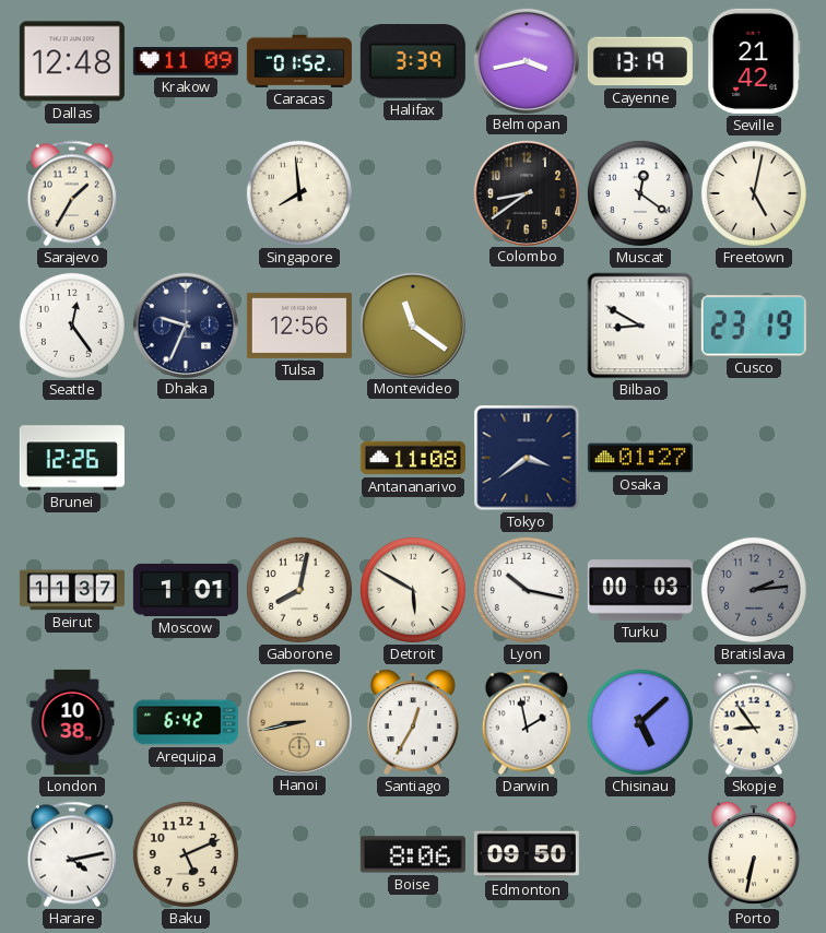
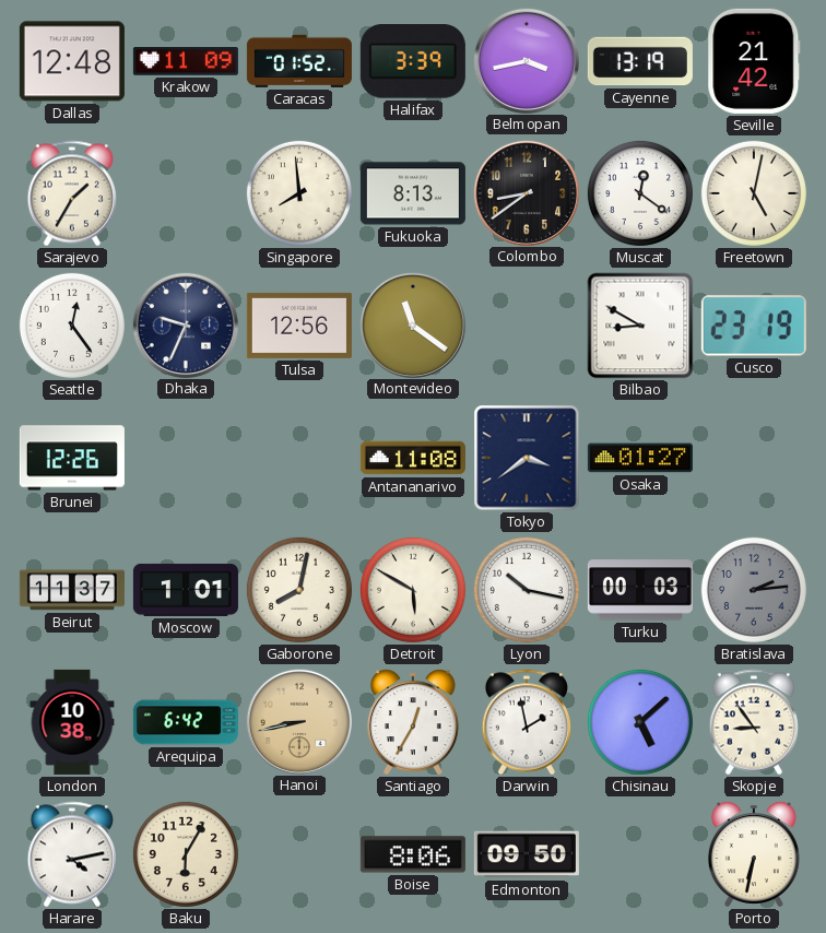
Fukuoka: none -> 8:13
Baku: 5:11 -> 6:05
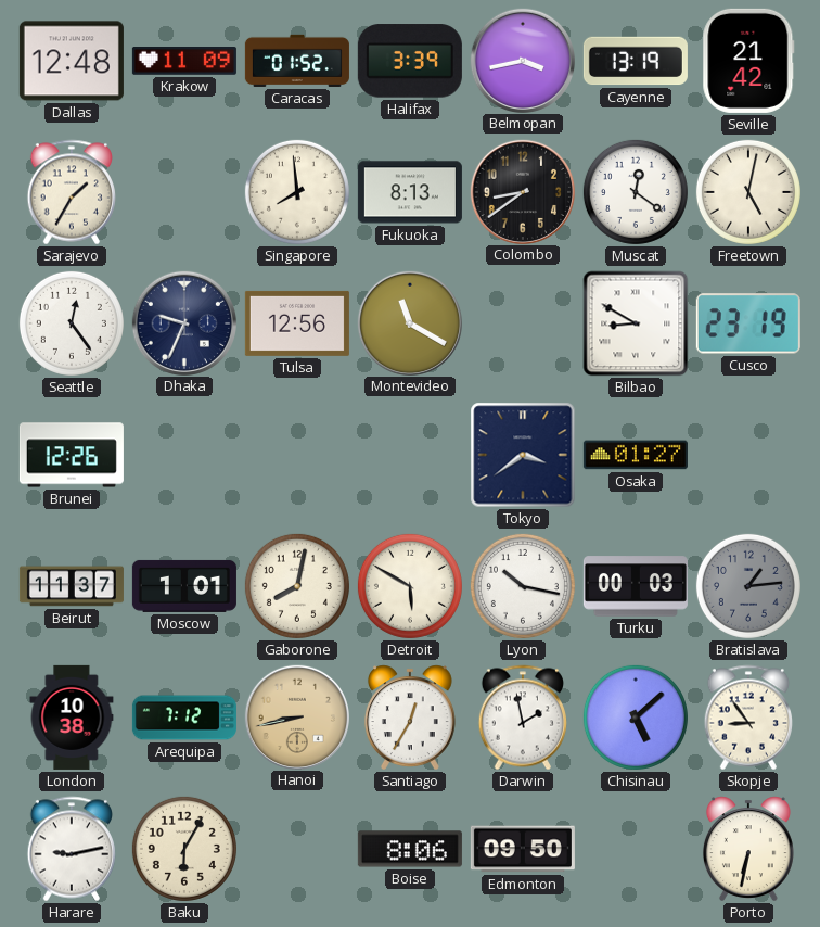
Montevideo: 11:21 -> 11:20
Antananarivo: 11:08 -> none
Bratislava: 2:14 -> 1:14
Arequipa: 6:42 -> 7:12
Harare: 4:13 -> 9:13
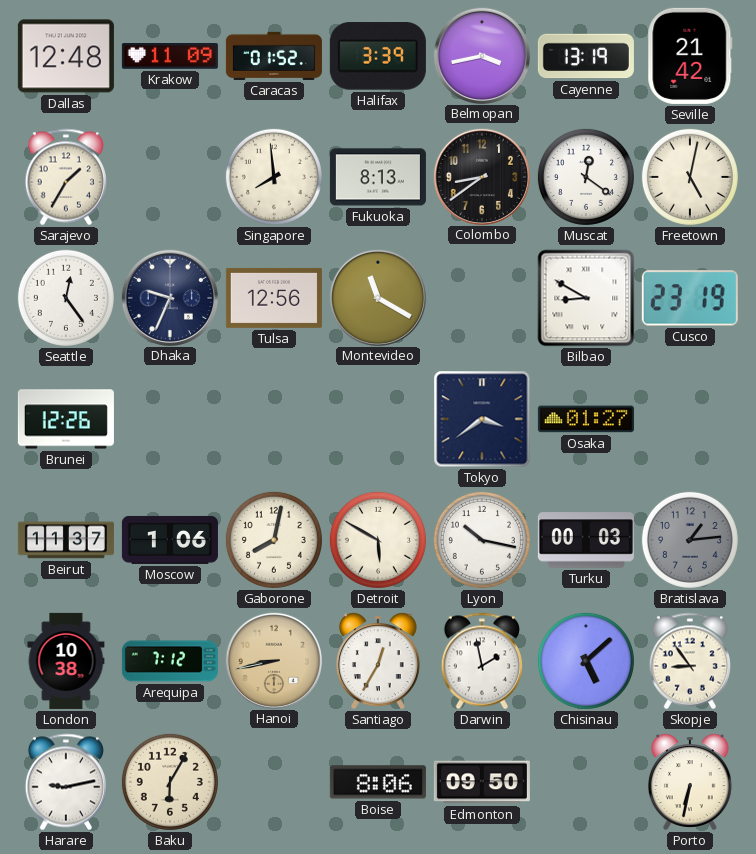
Moscow: 1:01 -> 1:06
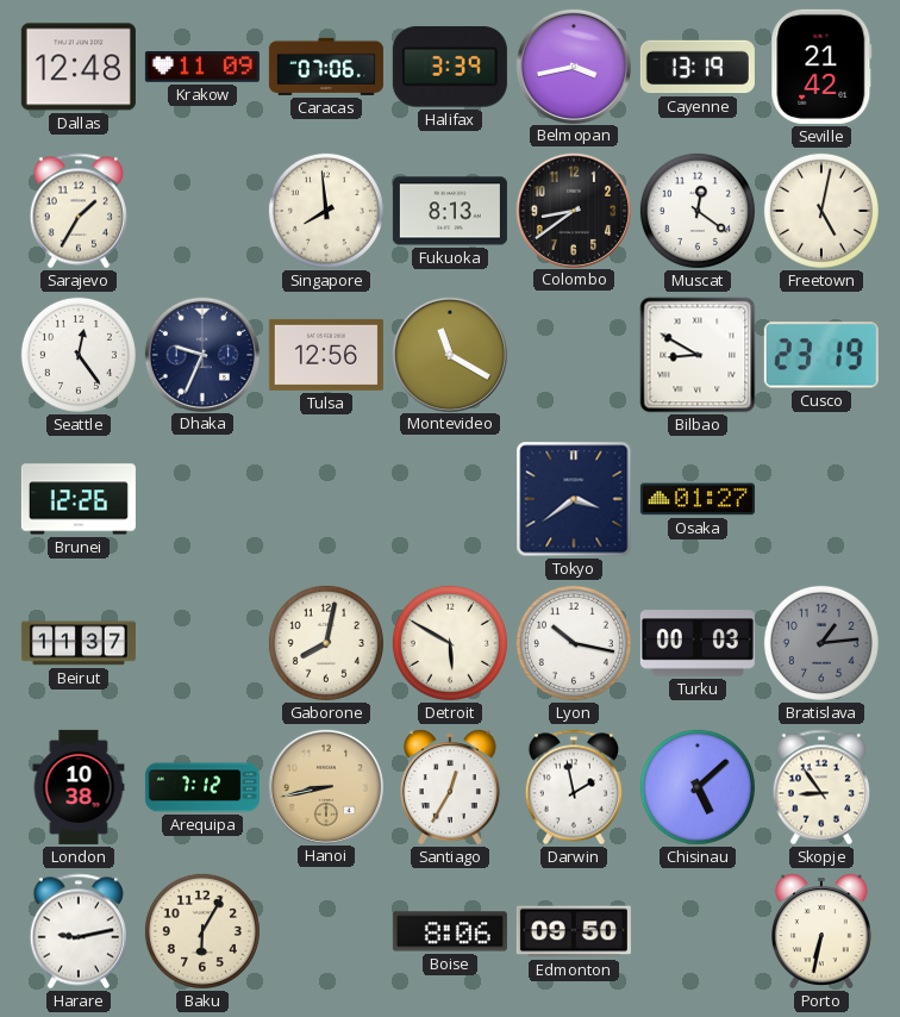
Caracas: 01:52 -> 07:06
Moscow: 1:06 -> none
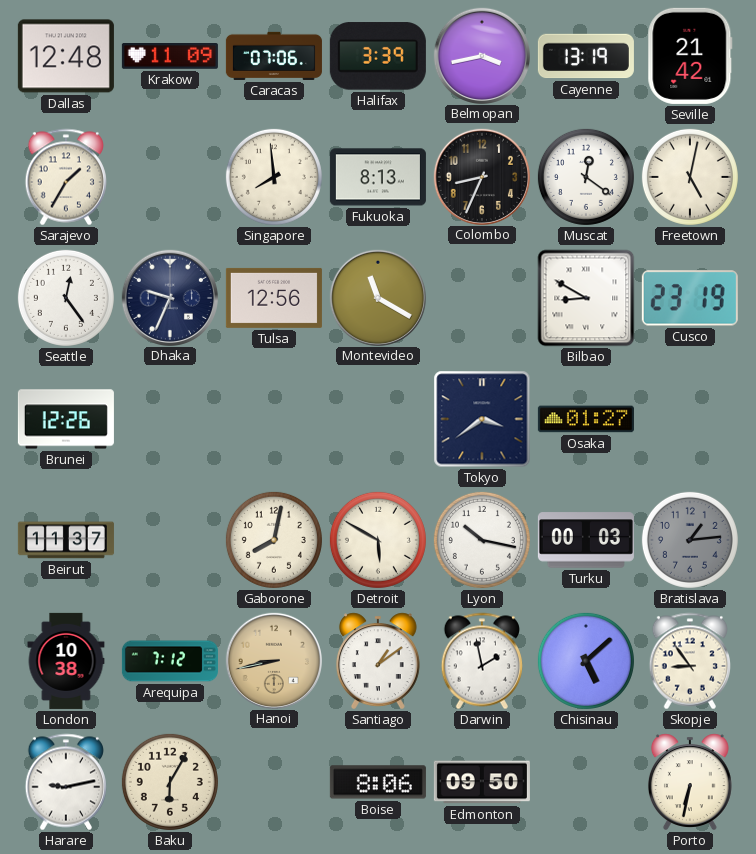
Colombo: 8:39 -> 8:34
Santiago: 12:35 -> 1:09
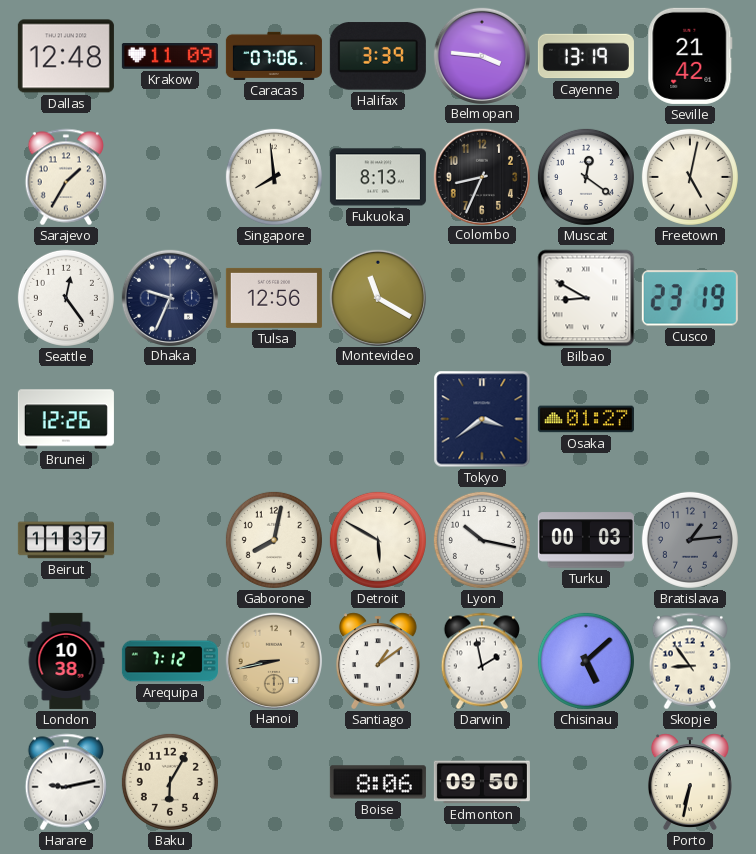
Belmopan: 3:43 -> 3:46
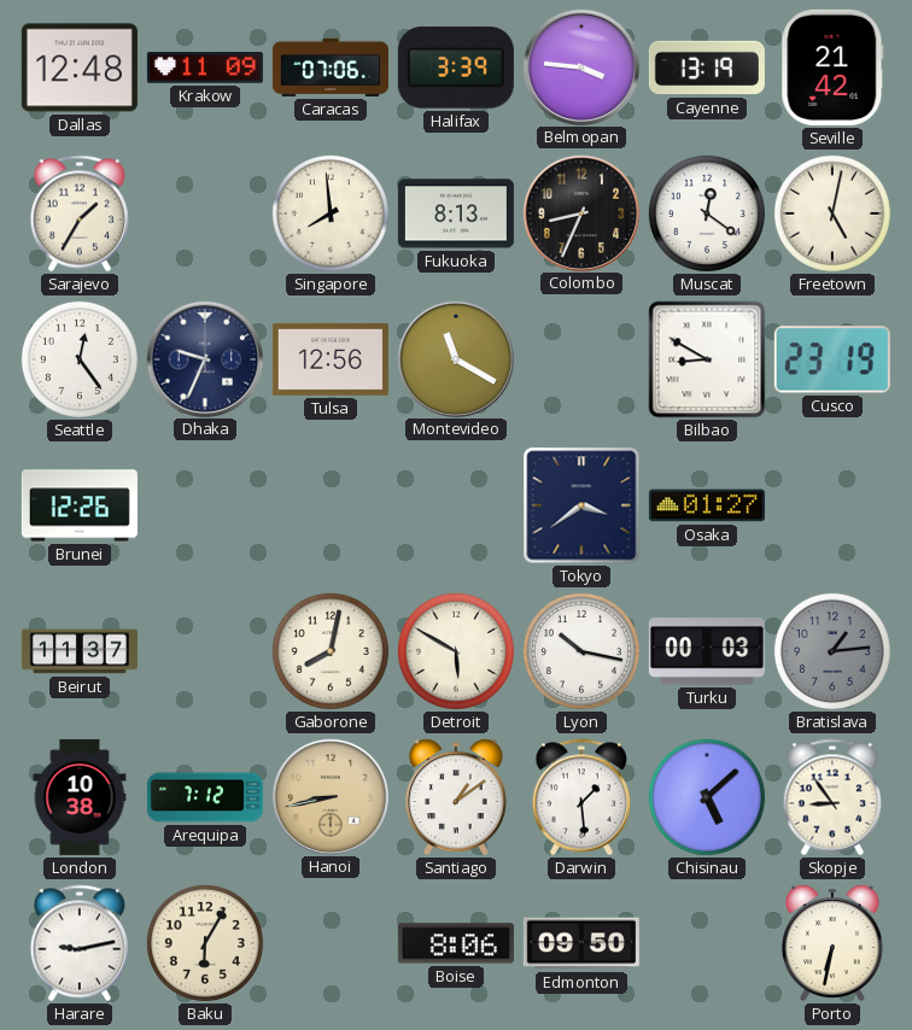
Darwin: 1:58 -> 1:29
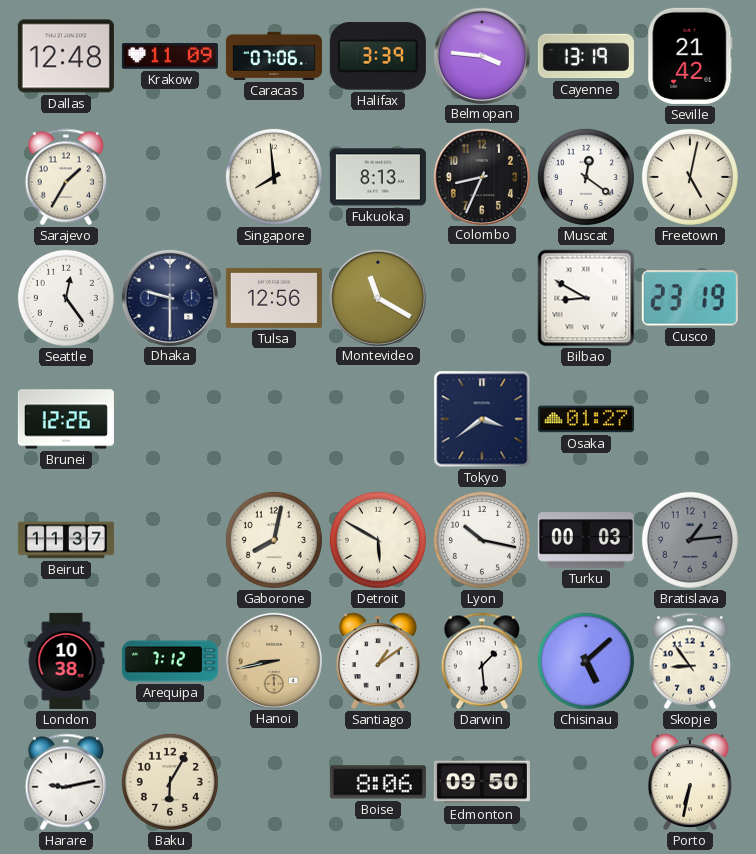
Dhaka: 9:34 -> 9:30
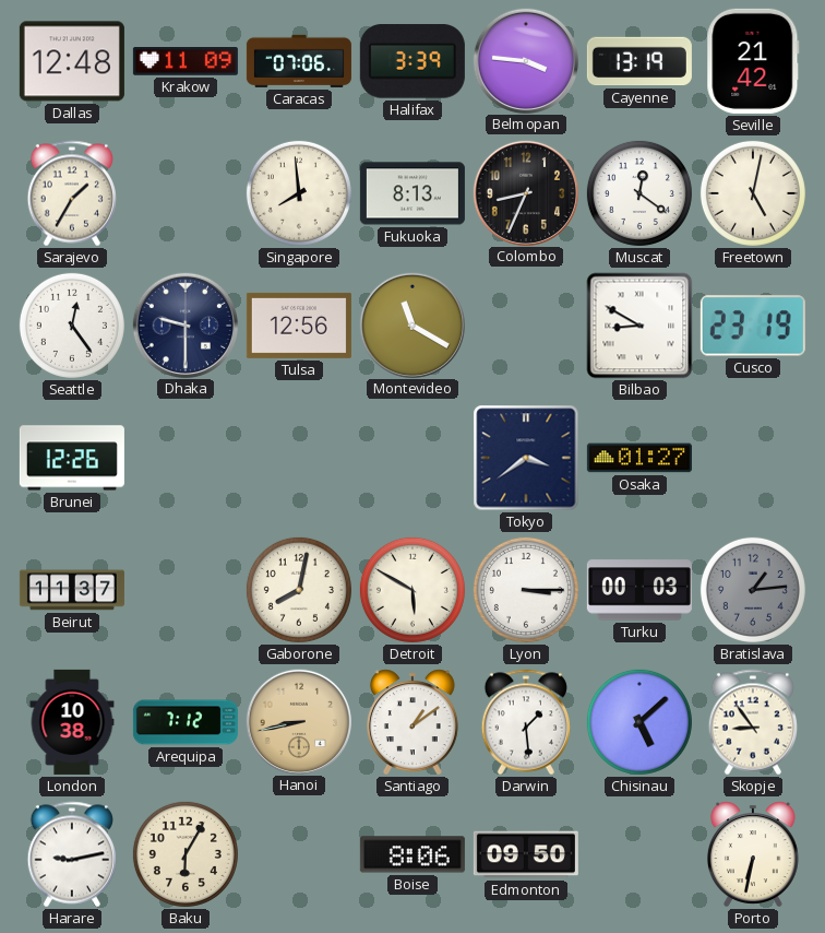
Lyon: 10:17 -> 3:15
